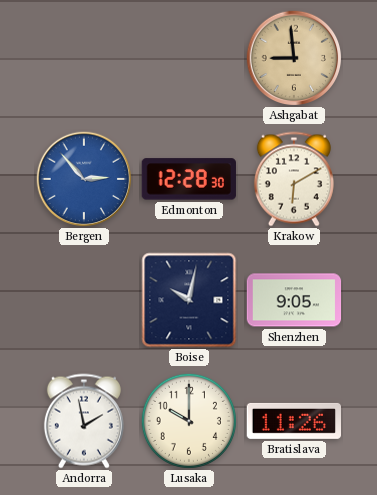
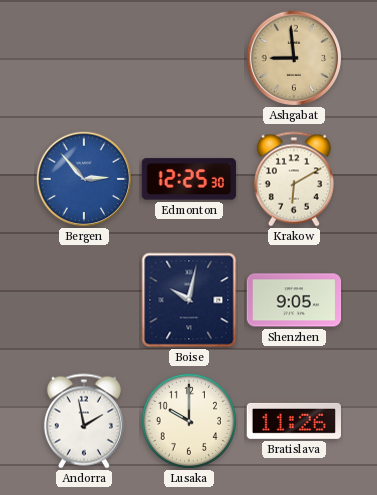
Edmonton: 12:28 -> 12:25
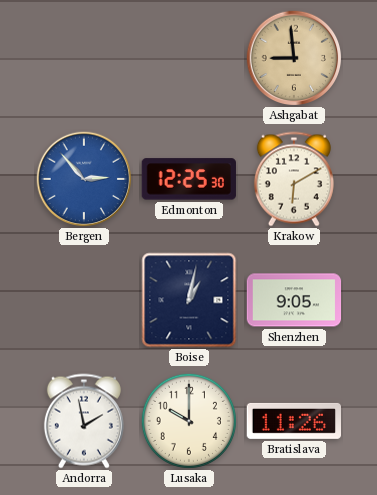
Boise: 10:02 -> 1:02
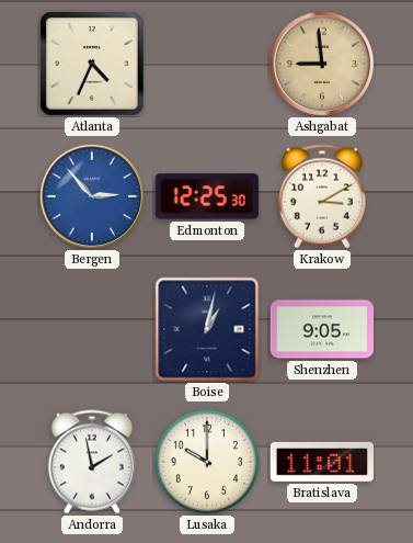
Atlanta: none -> 4:34
Krakow: 6:10 -> 3:10
Bratislava: 11:26 -> 11:01
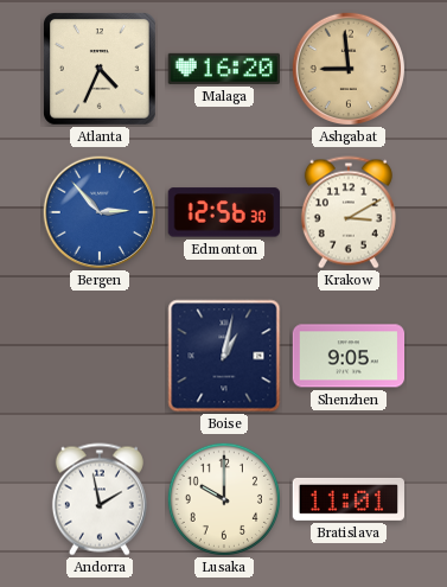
Malaga: none -> 16:20
Edmonton: 12:25 -> 12:56
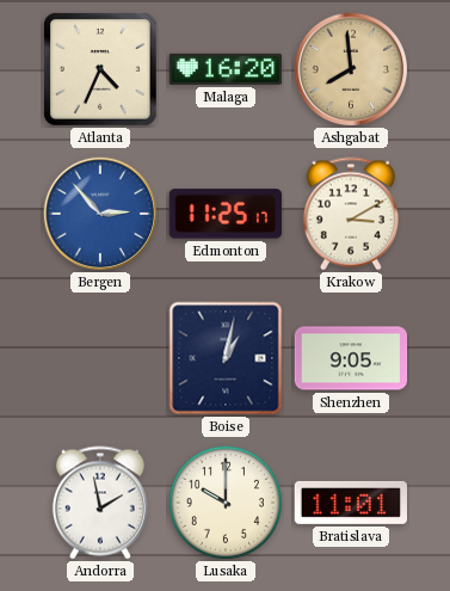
Ashgabat: 8:59 -> 7:59
Edmonton: 12:56 -> 11:25
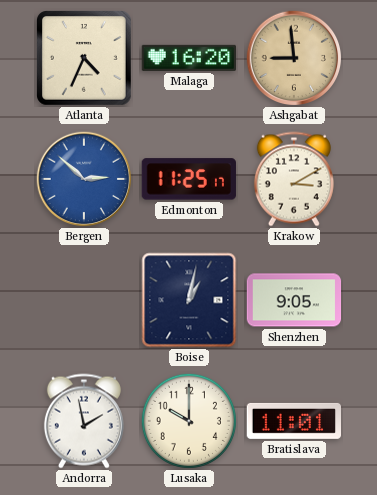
Ashgabat: 7:59 -> 8:59
Bergen: 2:53 -> 2:52
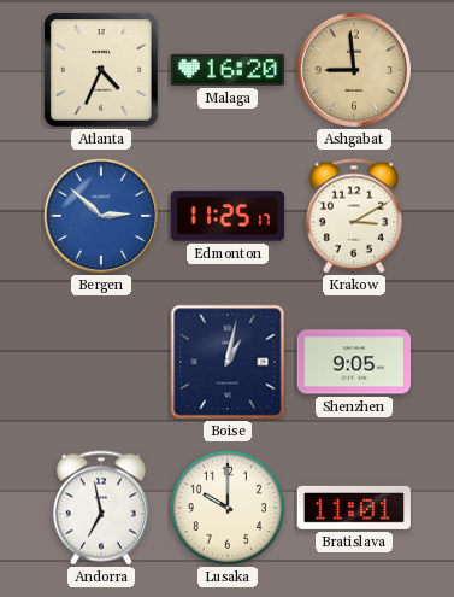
Andorra: 1:58 -> 6:58
